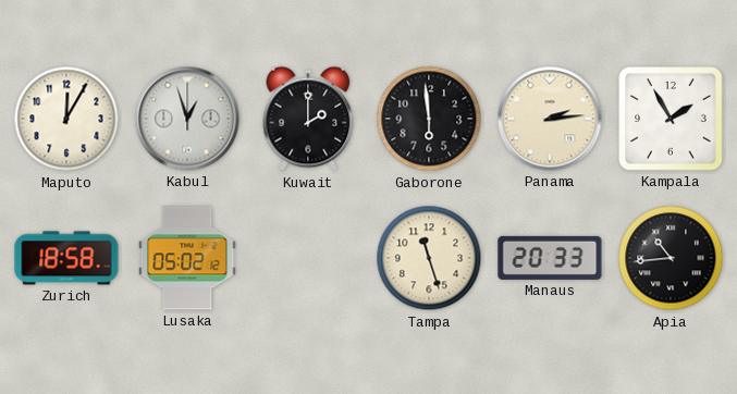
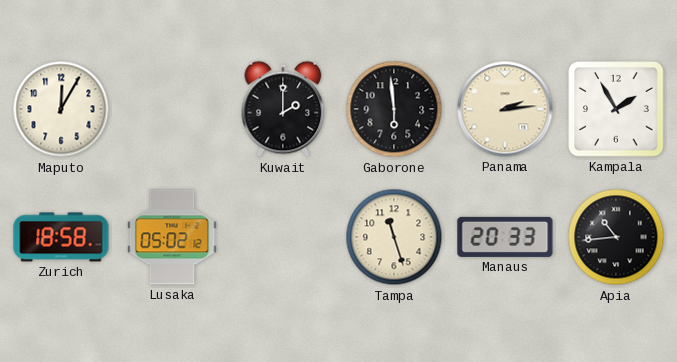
Kabul: 12:57 -> none
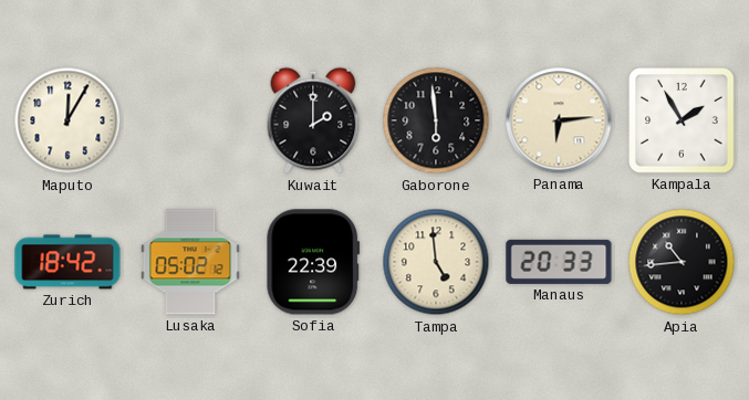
Panama: 2:14 -> 6:14
Zurich: 18:58 -> 18:42
Sofia: none -> 22:39
Tampa: 11:27 -> 4:59
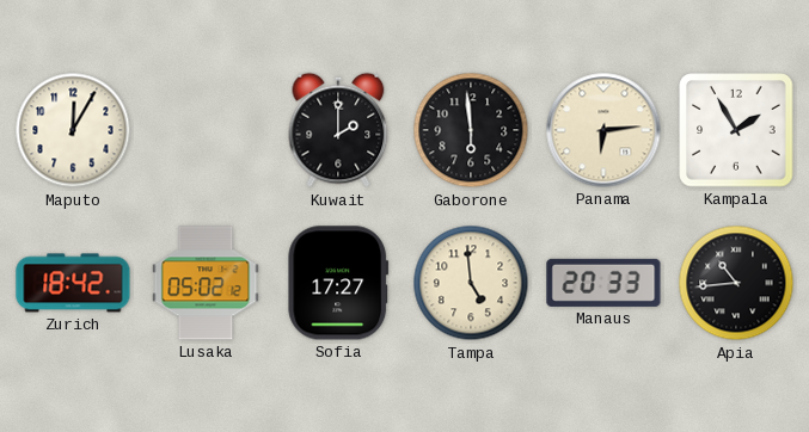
Sofia: 22:39 -> 17:27
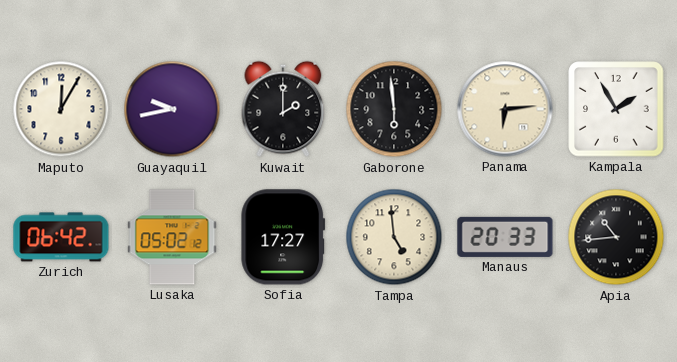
Guayaquil: none -> 9:43
Zurich: 18:42 -> 06:42
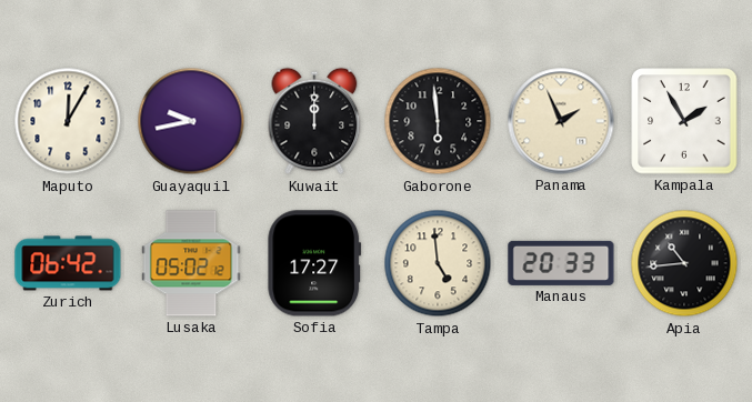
Kuwait: 2:00 -> 12:00
Panama: 6:14 -> 1:56
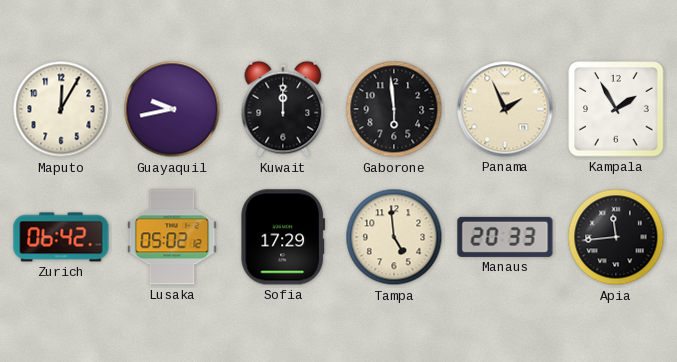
Sofia: 17:27 -> 17:29
Apia: 10:44 -> 11:44
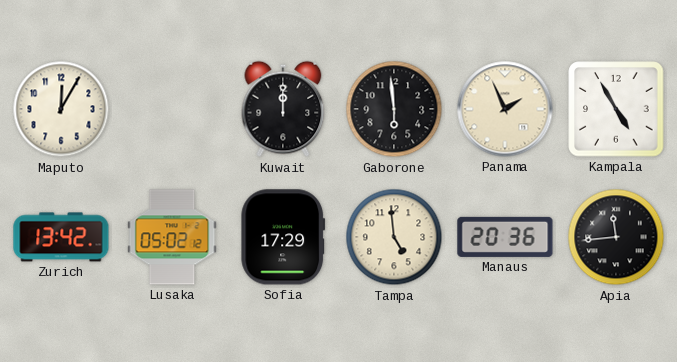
Guayaquil: 9:43 -> none
Kampala: 1:55 -> 4:55
Zurich: 06:42 -> 13:42
Manaus: 20:33 -> 20:36
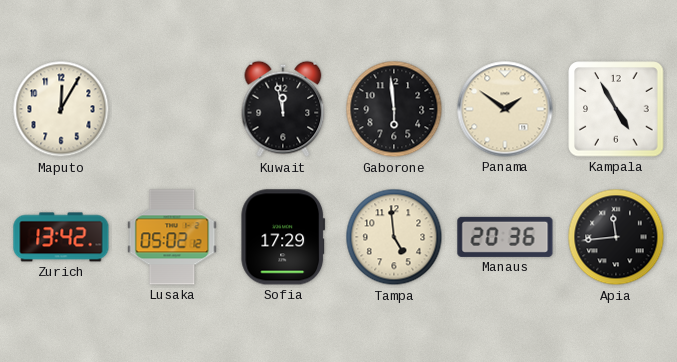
Kuwait: 12:00 -> 11:58
Panama: 1:56 -> 1:51
